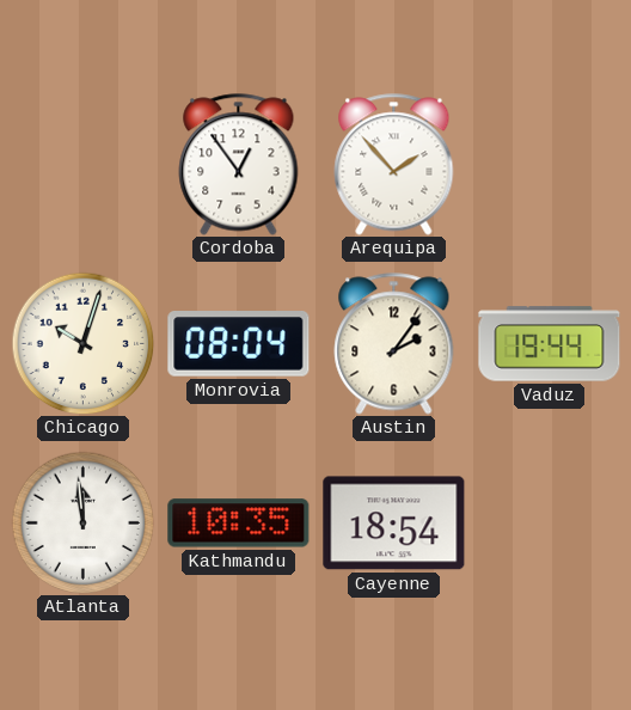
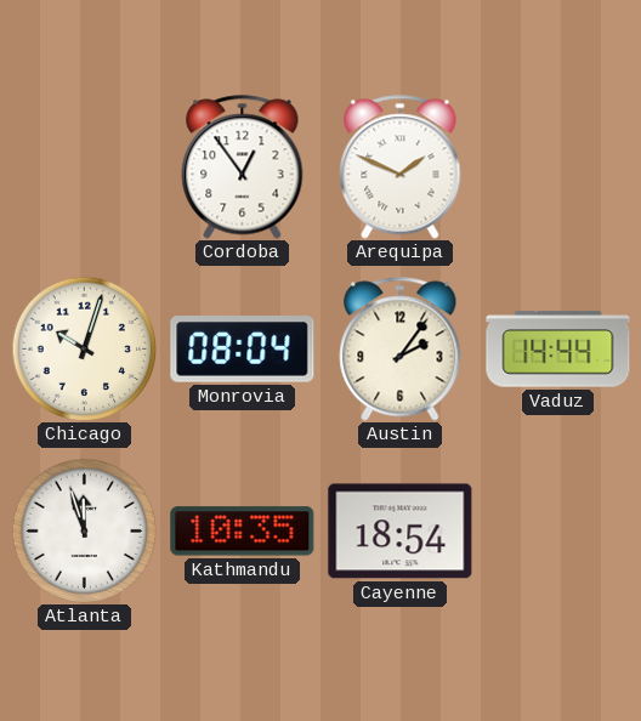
Arequipa: 1:53 -> 1:49
Vaduz: 19:44 -> 14:44
Atlanta: 11:59 -> 11:57
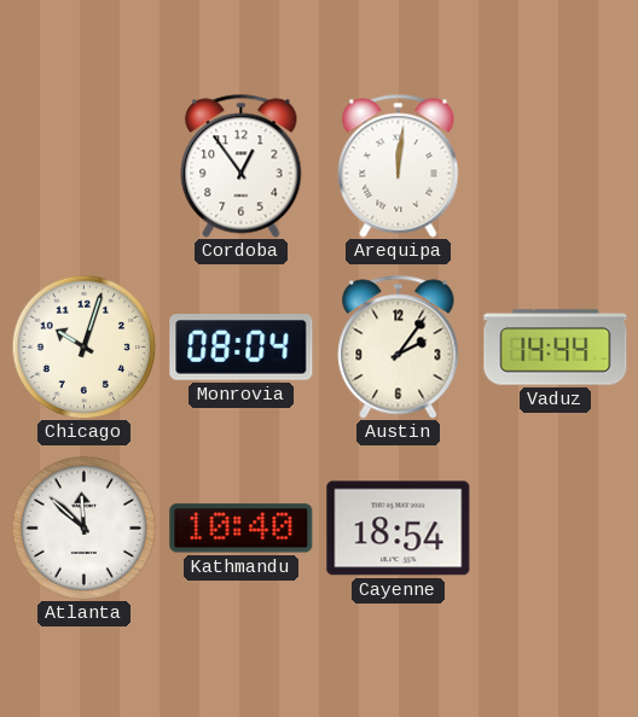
Arequipa: 1:49 -> 12:01
Atlanta: 11:57 -> 11:52
Kathmandu: 10:35 -> 10:40
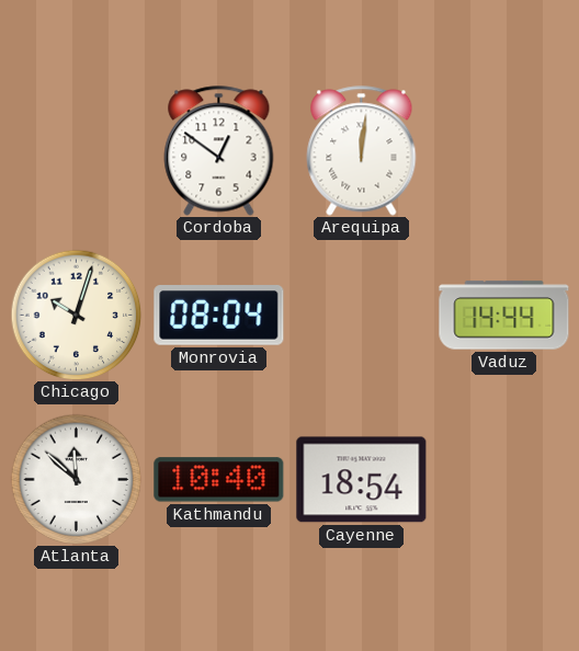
Cordoba: 12:54 -> 12:51
Austin: 2:06 -> none
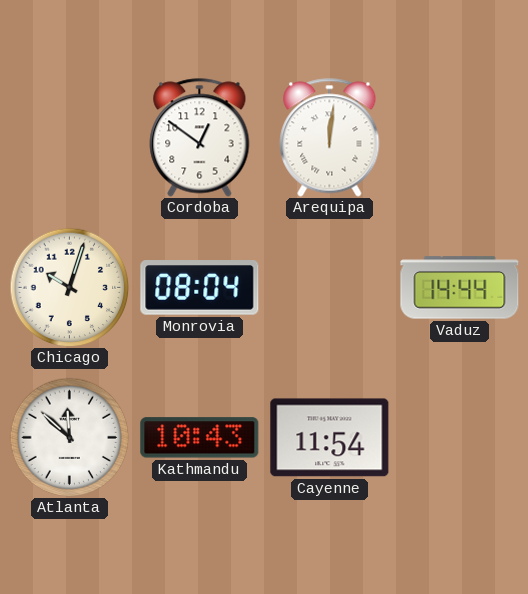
Kathmandu: 10:40 -> 10:43
Cayenne: 18:54 -> 11:54
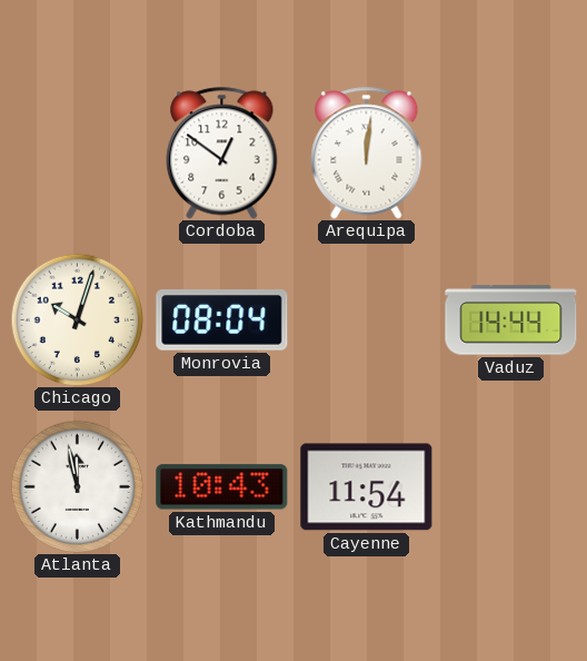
Atlanta: 11:52 -> 11:58
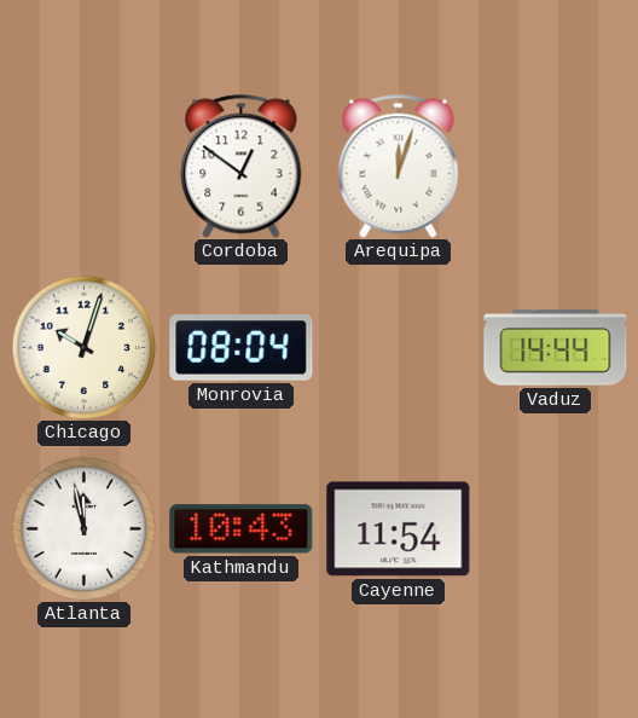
Arequipa: 12:01 -> 12:03
